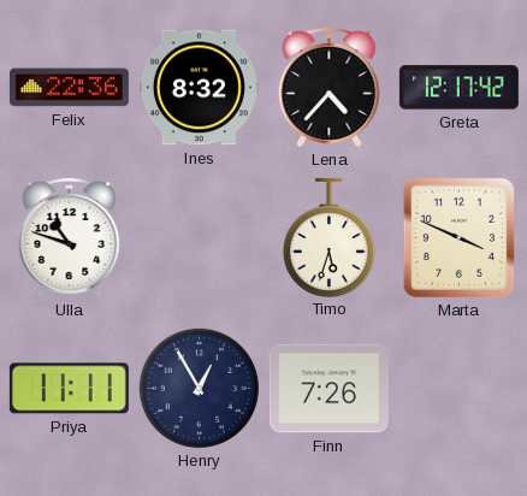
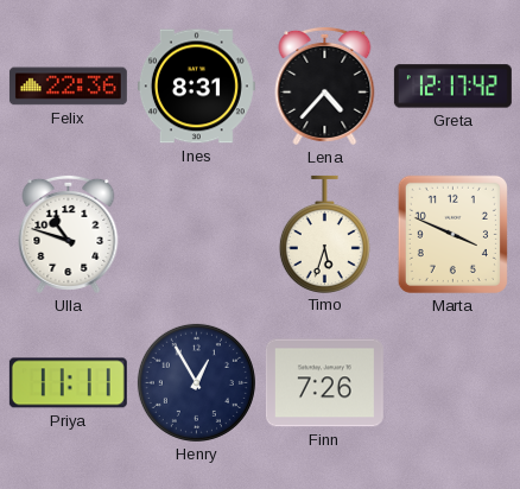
Ines: 8:32 -> 8:31
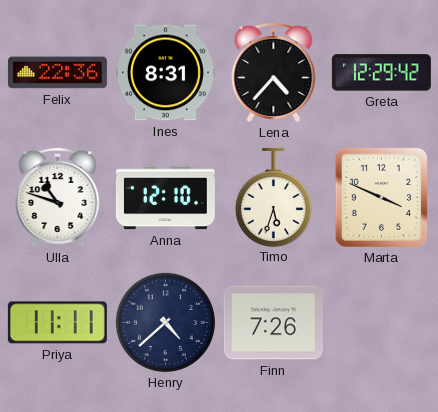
Greta: 12:17 -> 12:29
Anna: none -> 12:10
Henry: 12:55 -> 4:38
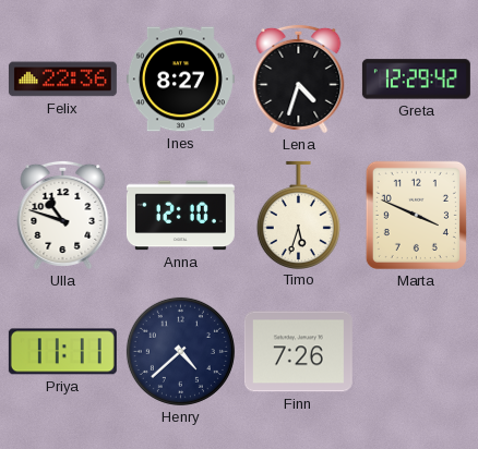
Ines: 8:31 -> 8:27
Lena: 4:37 -> 4:33
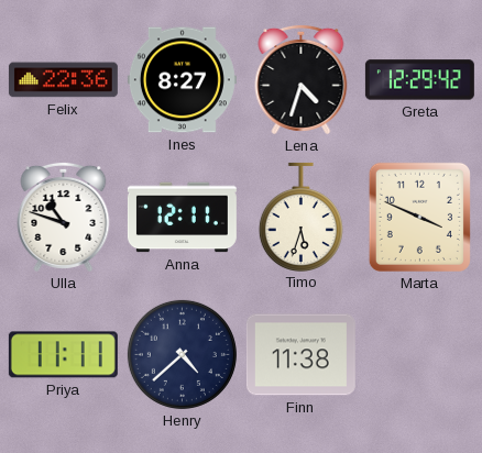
Anna: 12:10 -> 12:11
Finn: 7:26 -> 11:38
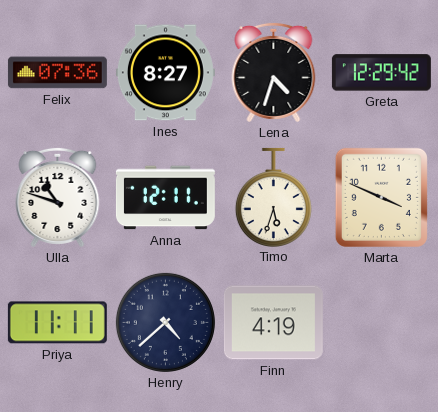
Felix: 22:36 -> 07:36
Finn: 11:38 -> 4:19
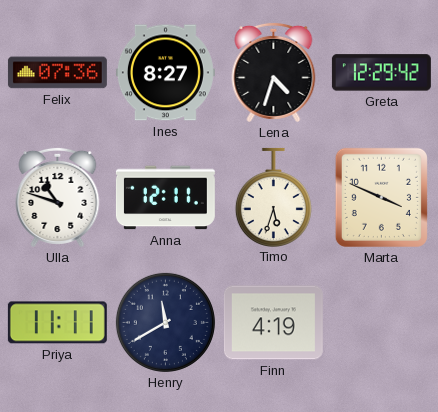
Henry: 4:38 -> 11:40
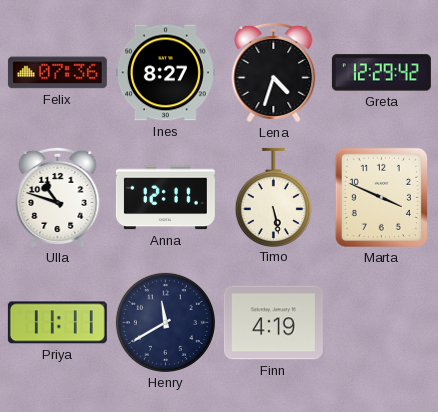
Timo: 5:33 -> 5:28
